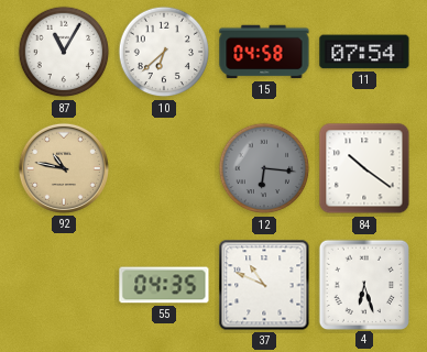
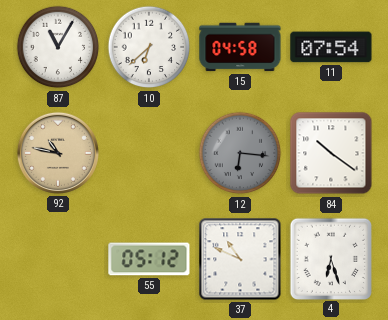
55: 04:35 -> 05:12
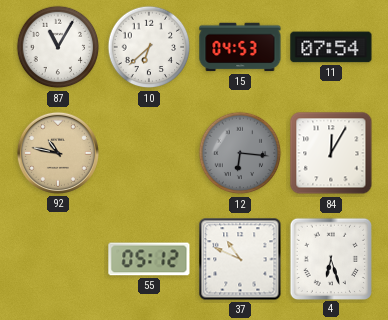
15: 04:58 -> 04:53
84: 10:21 -> 12:05
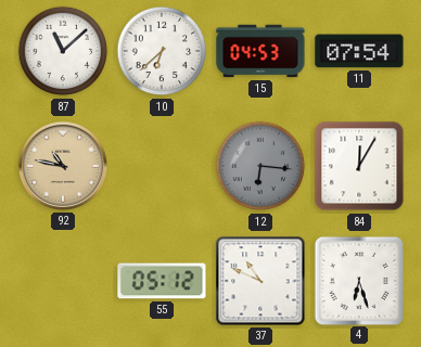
87: 11:05 -> 11:08
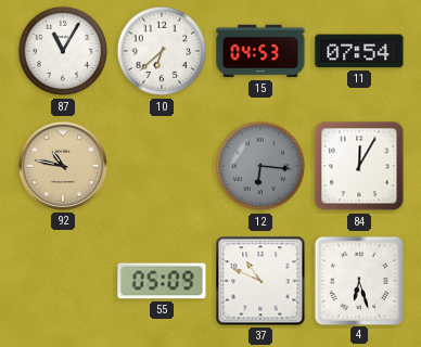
87: 11:08 -> 11:05
55: 05:12 -> 05:09
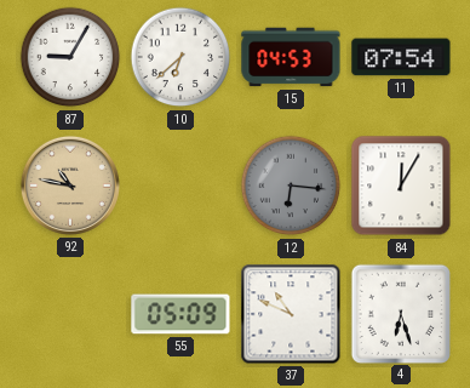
87: 11:05 -> 9:05
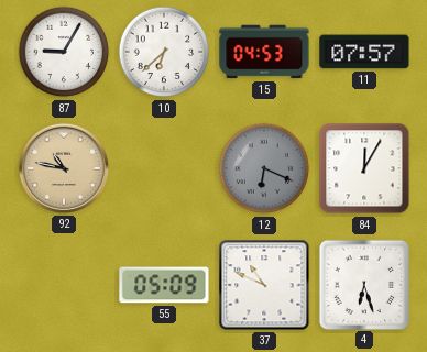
11: 07:54 -> 07:57
12: 6:16 -> 6:19
